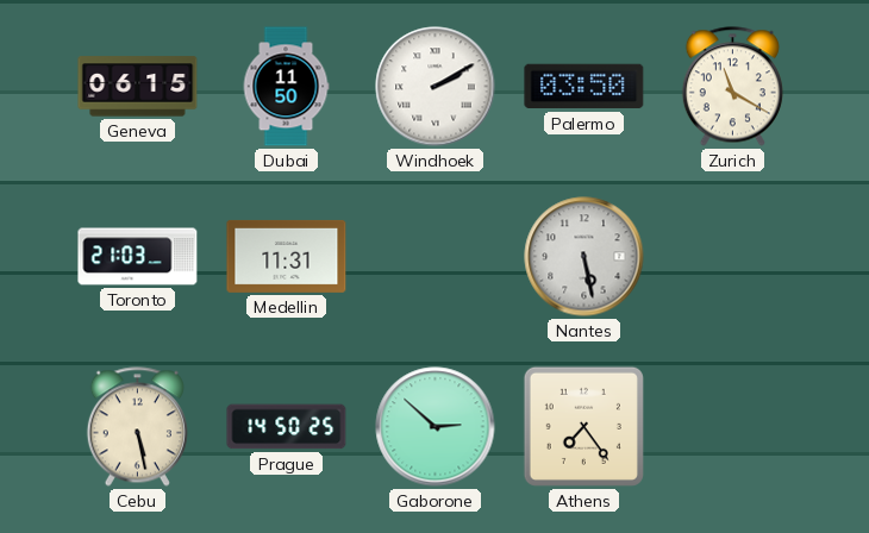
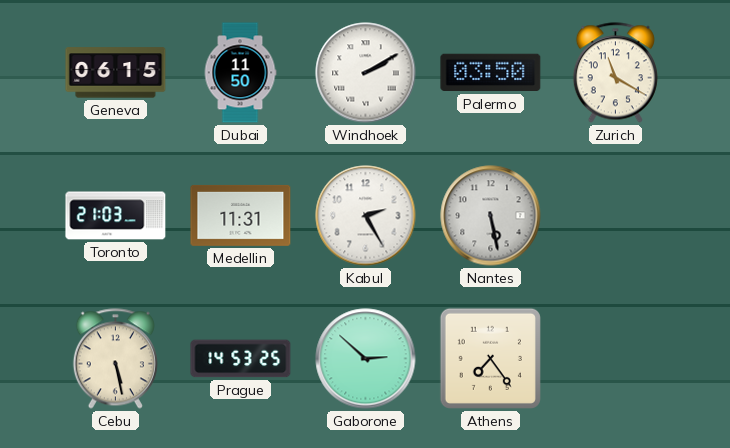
Kabul: none -> 2:25
Prague: 14:50 -> 14:53
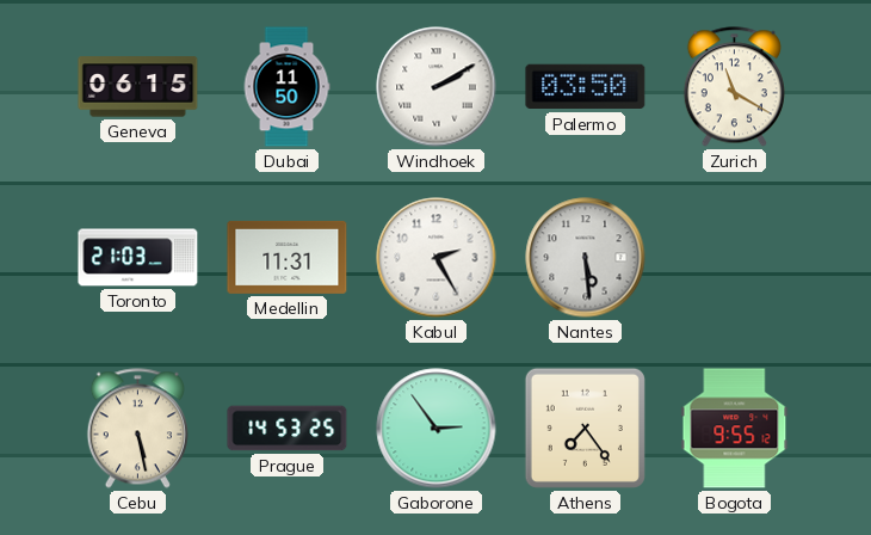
Nantes: 5:28 -> 5:29
Gaborone: 2:52 -> 2:54
Bogota: none -> 9:55
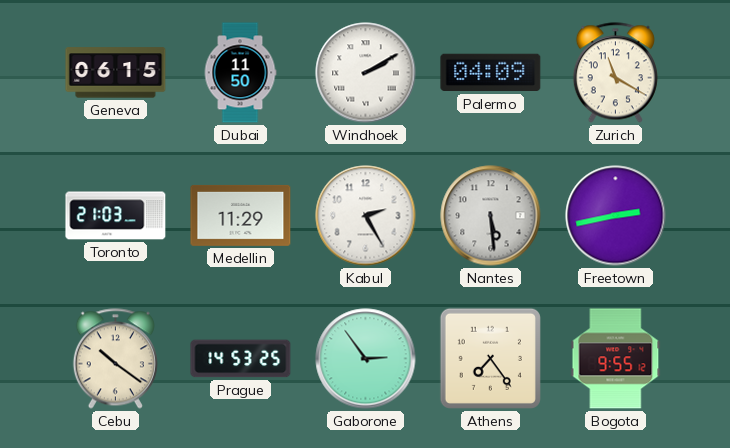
Palermo: 03:50 -> 04:09
Medellin: 11:31 -> 11:29
Freetown: none -> 2:43
Cebu: 5:28 -> 10:21
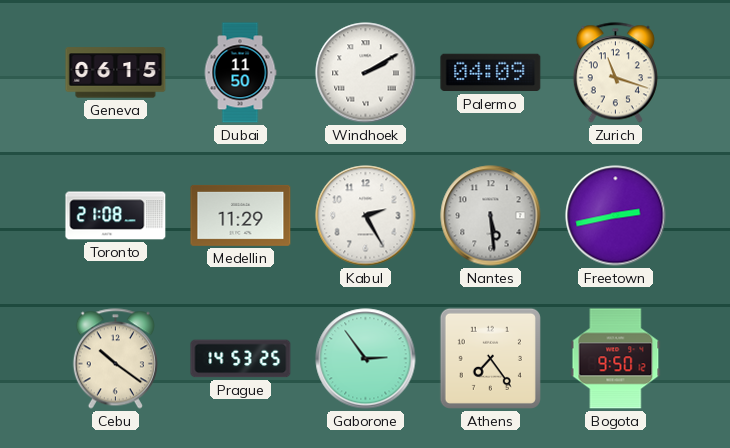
Zurich: 11:20 -> 11:18
Toronto: 21:03 -> 21:08
Bogota: 9:55 -> 9:50
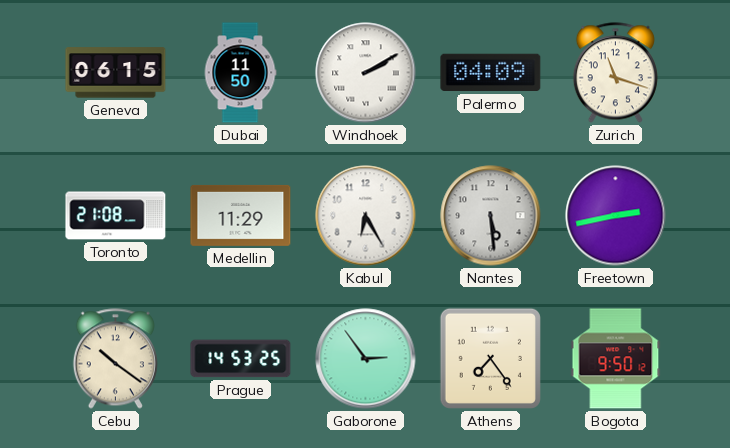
Kabul: 2:25 -> 6:25
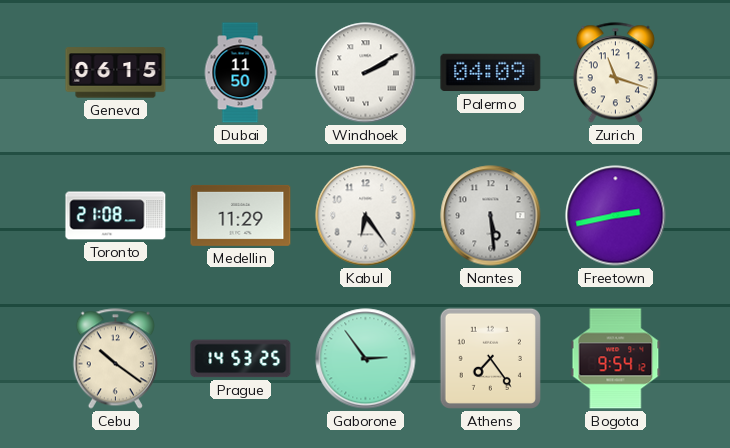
Kabul: 6:25 -> 6:24
Bogota: 9:50 -> 9:54
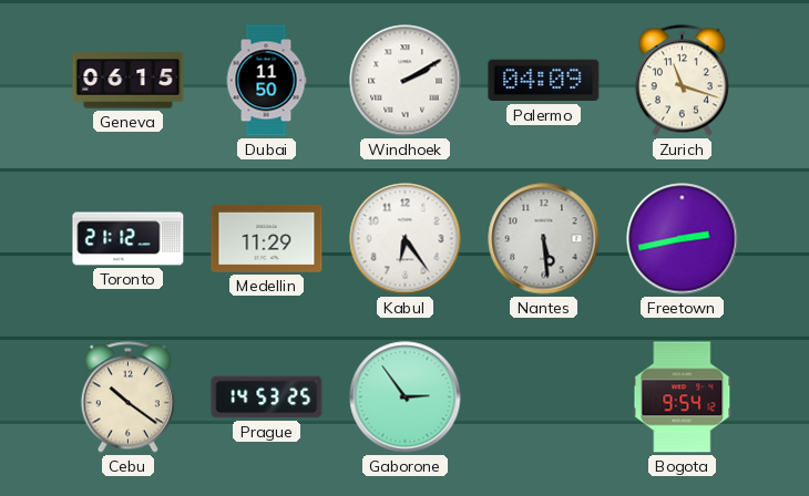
Toronto: 21:08 -> 21:12
Athens: 7:24 -> none
